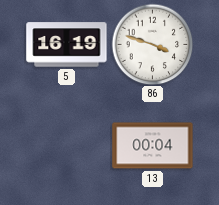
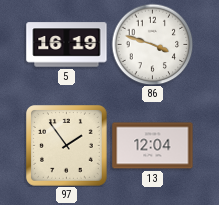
97: none -> 1:54
13: 00:04 -> 12:04
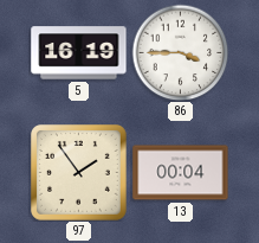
86: 3:48 -> 3:45
13: 12:04 -> 00:04
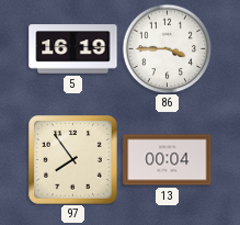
97: 1:54 -> 7:54
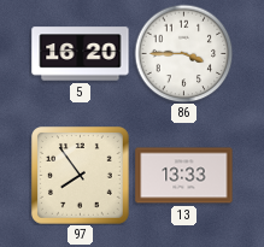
5: 16:19 -> 16:20
13: 00:04 -> 13:33
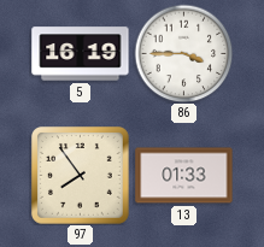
5: 16:20 -> 16:19
13: 13:33 -> 01:33
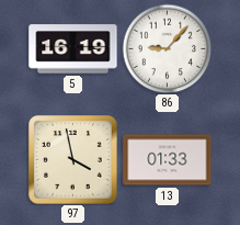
86: 3:45 -> 9:07
97: 7:54 -> 3:58
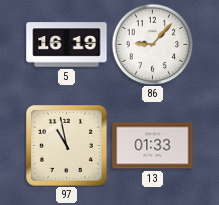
97: 3:58 -> 10:58
